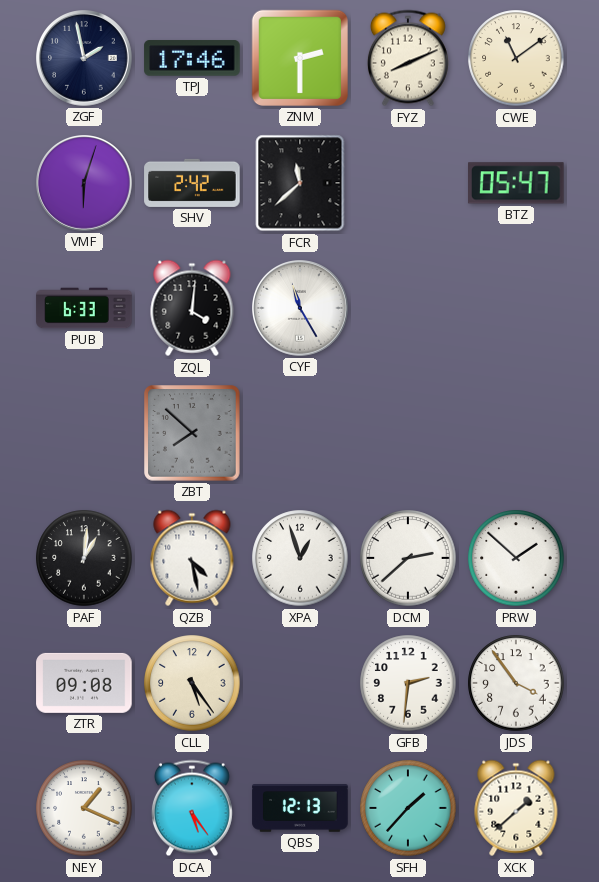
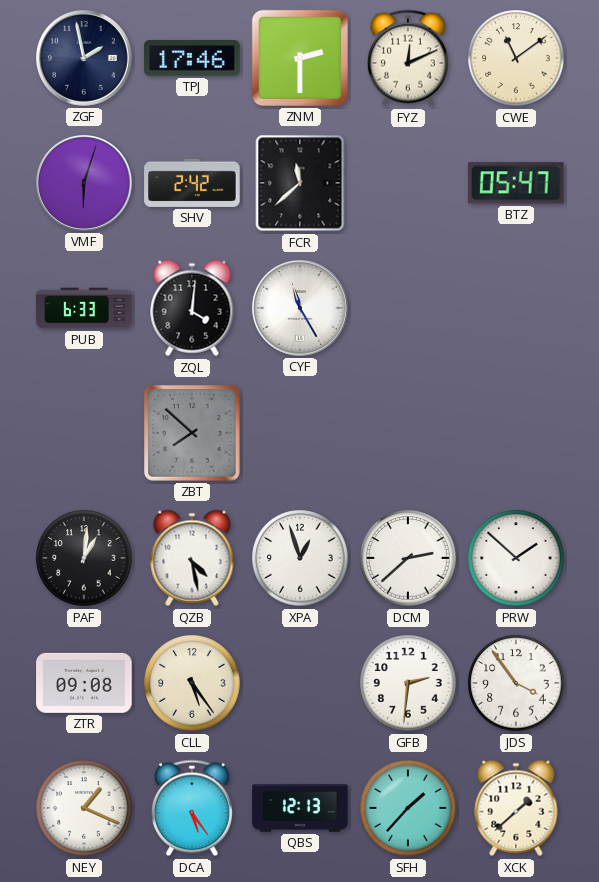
FYZ: 8:11 -> 12:11
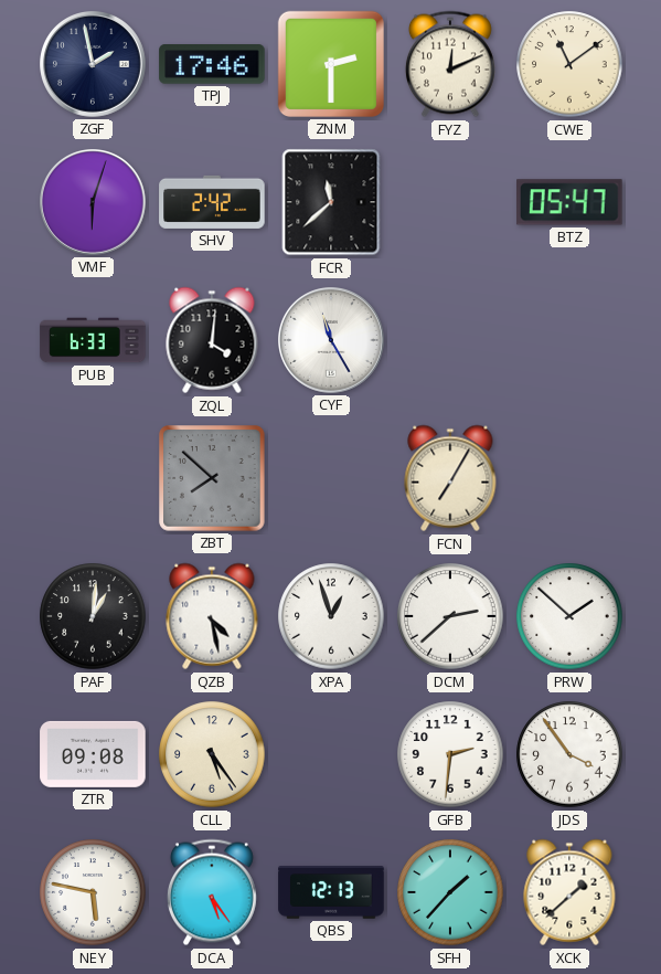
FCN: none -> 7:05
NEY: 1:19 -> 5:47
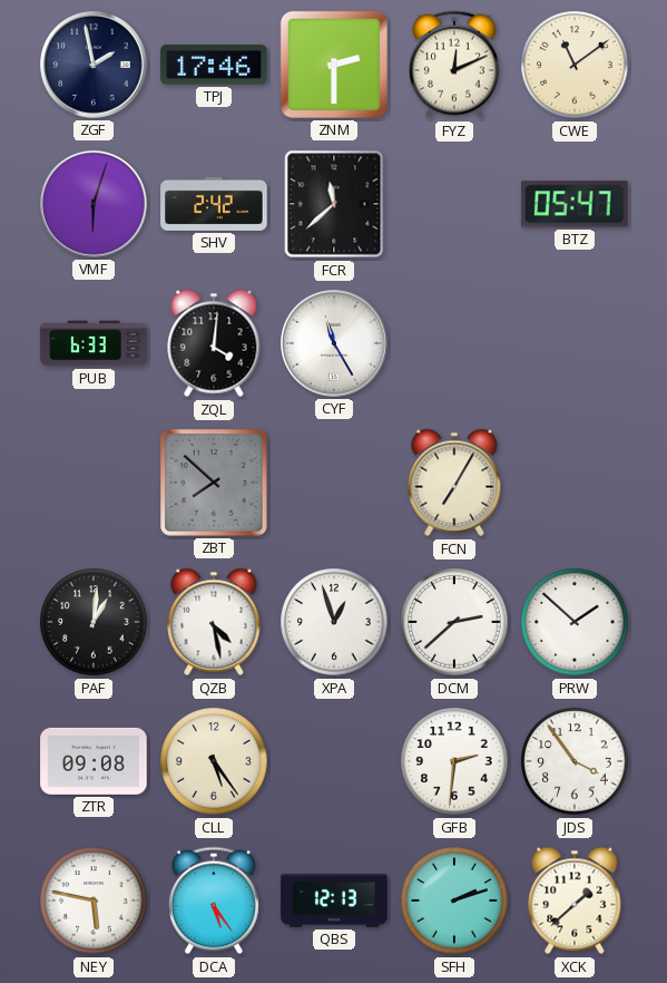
SFH: 1:37 -> 2:12
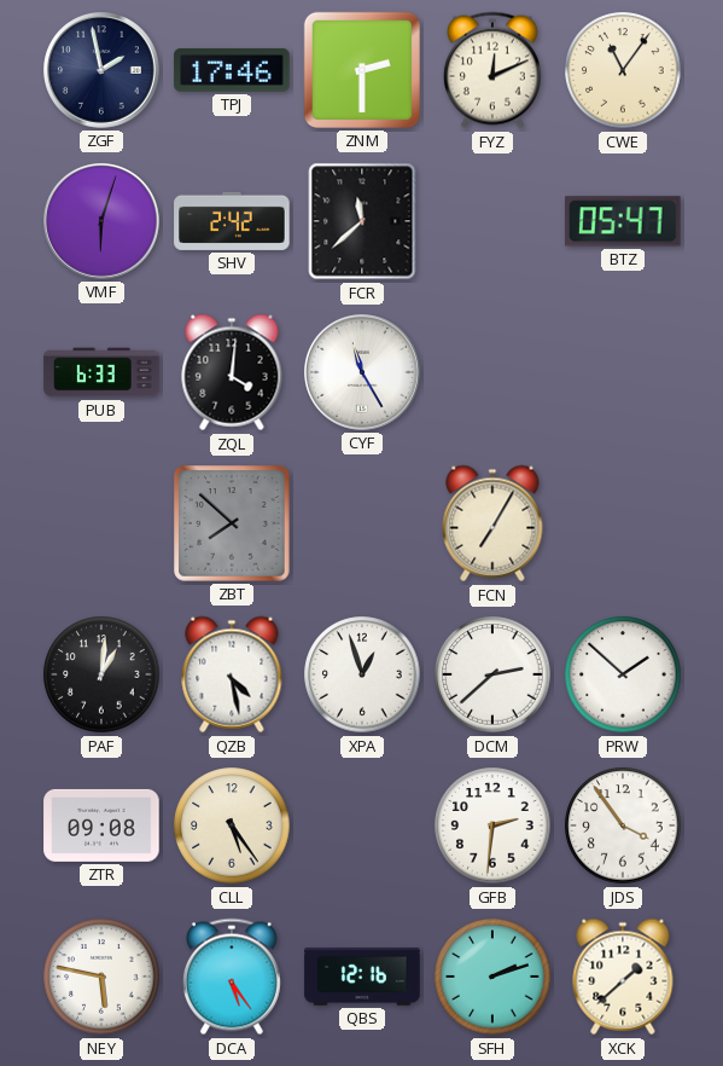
CWE: 11:09 -> 11:06
QBS: 12:13 -> 12:16
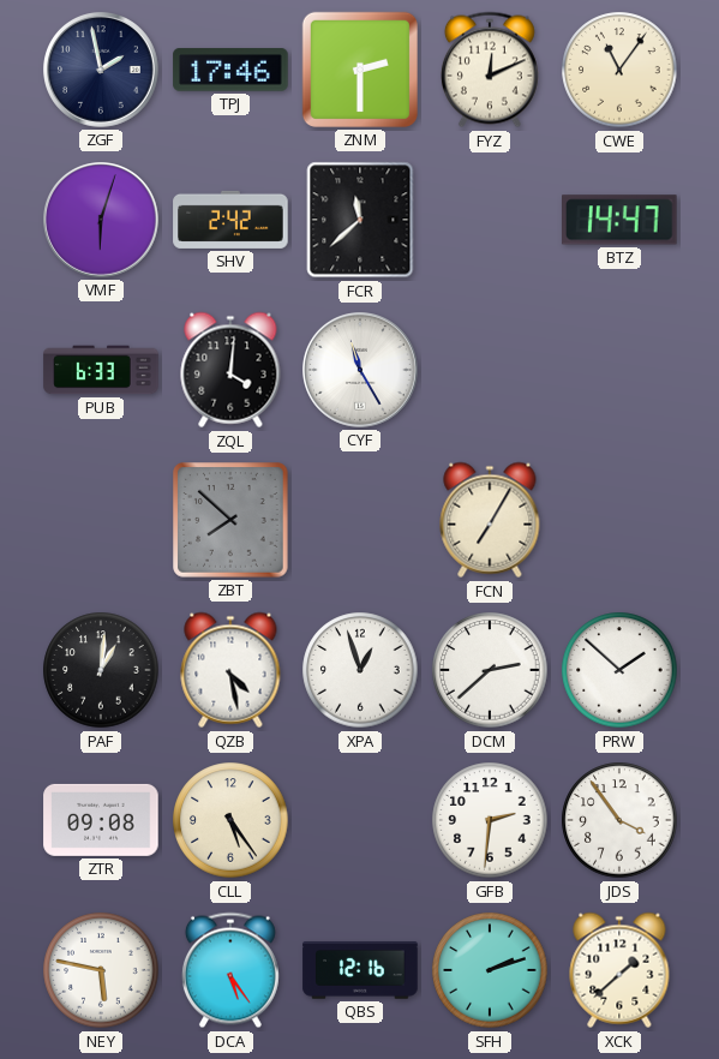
BTZ: 05:47 -> 14:47
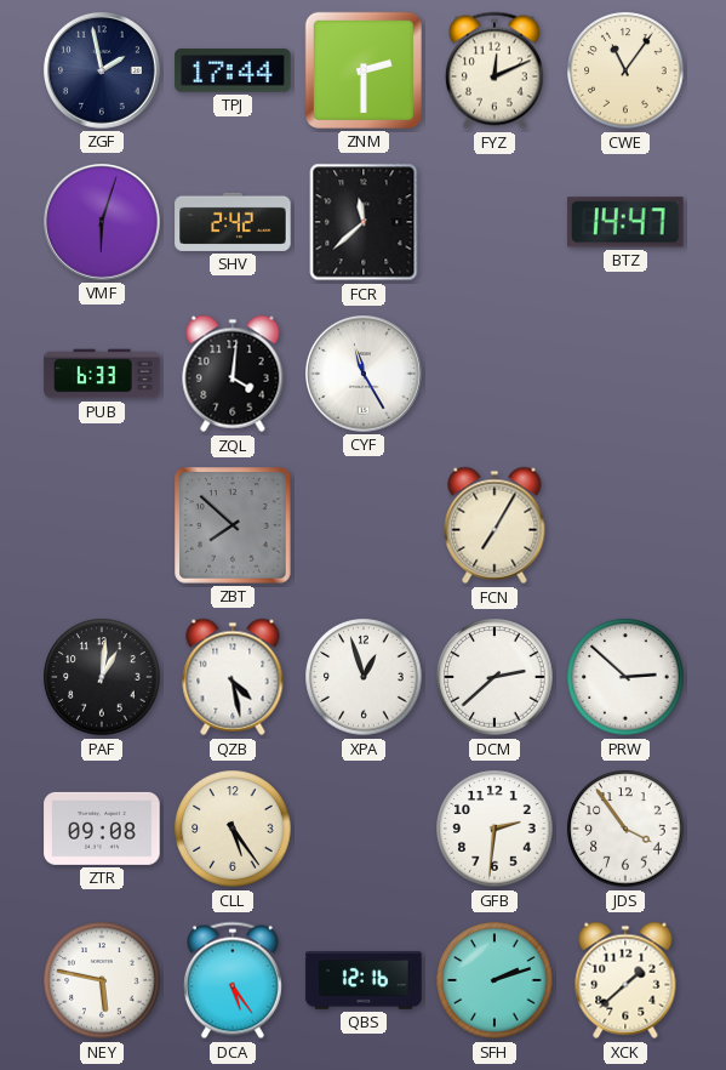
TPJ: 17:46 -> 17:44
PRW: 1:52 -> 2:52
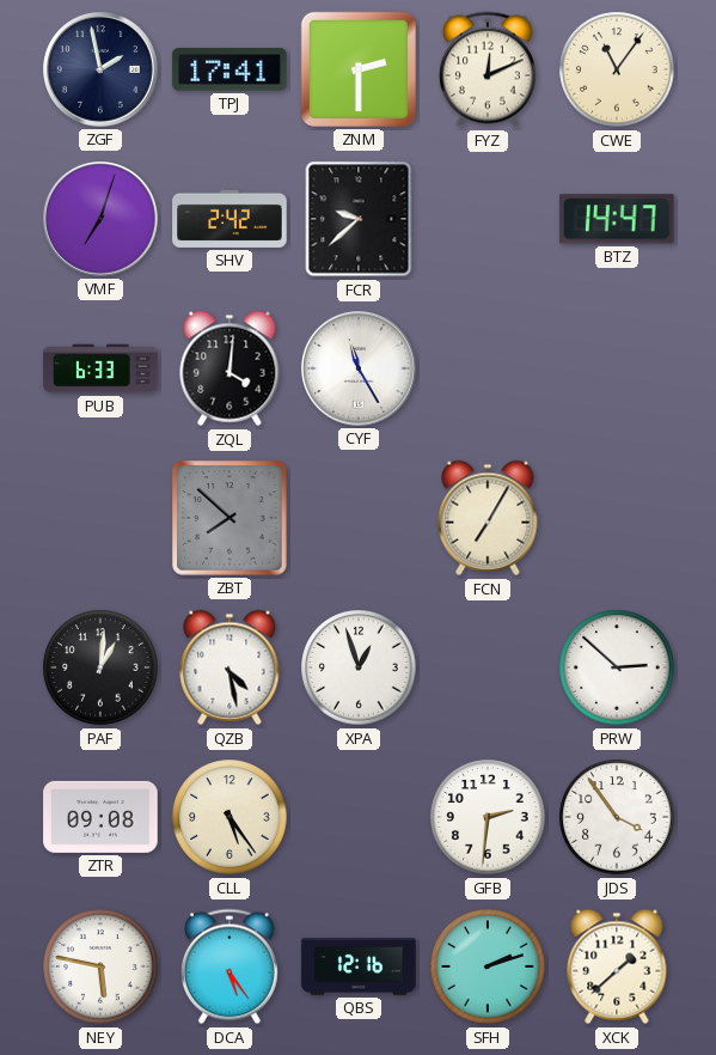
TPJ: 17:44 -> 17:41
VMF: 6:03 -> 7:03
FCR: 11:38 -> 9:38
DCM: 2:38 -> none
